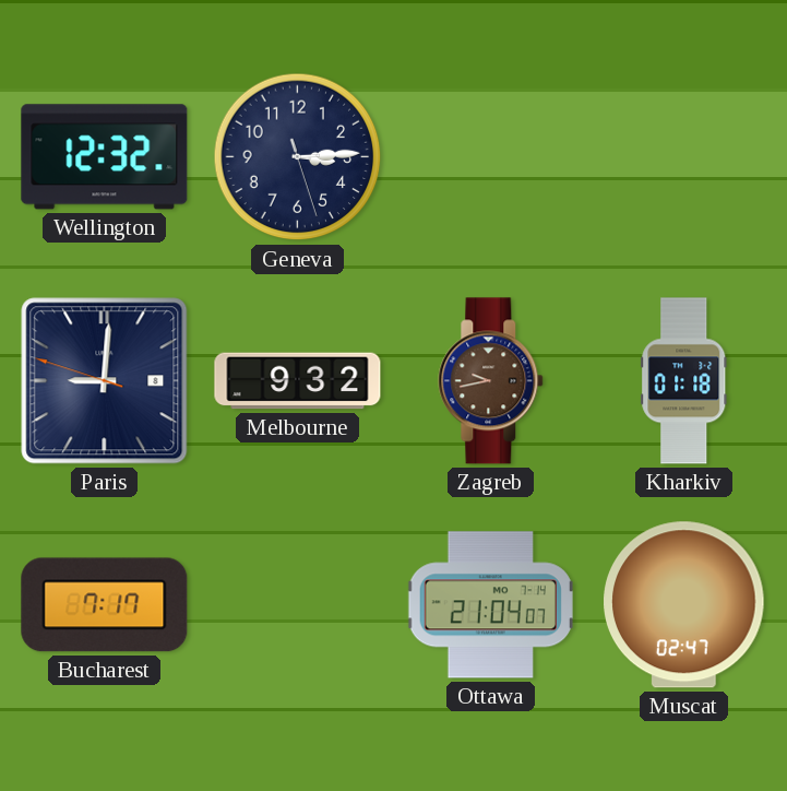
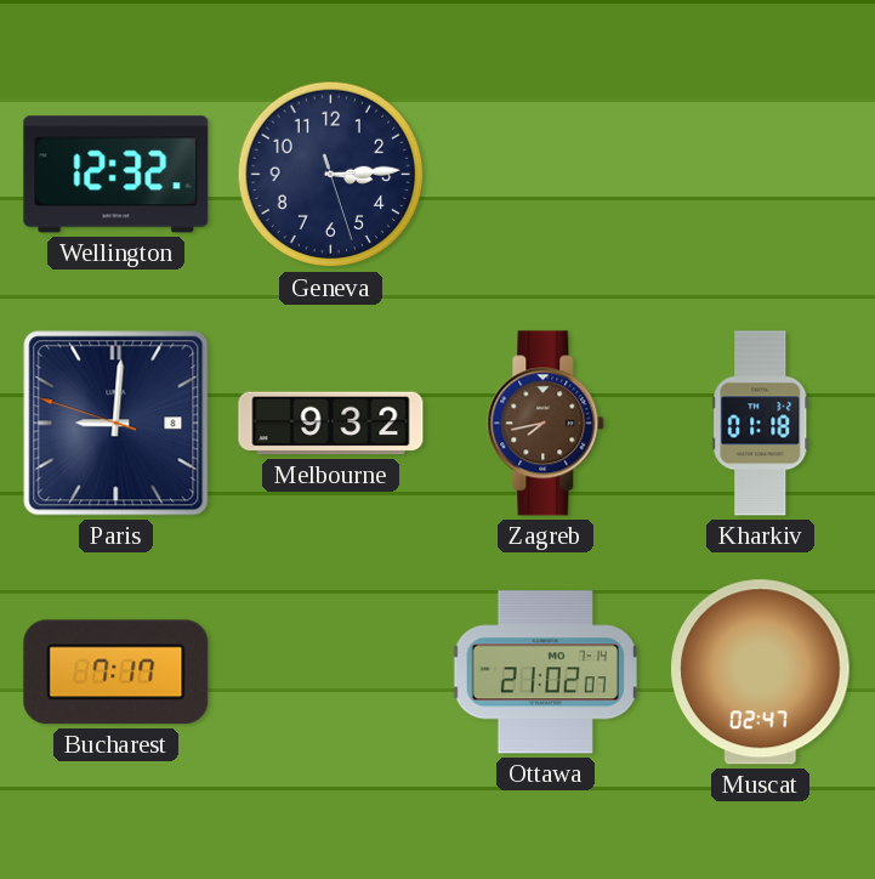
Zagreb: 9:43 -> 7:43
Ottawa: 21:04 -> 21:02
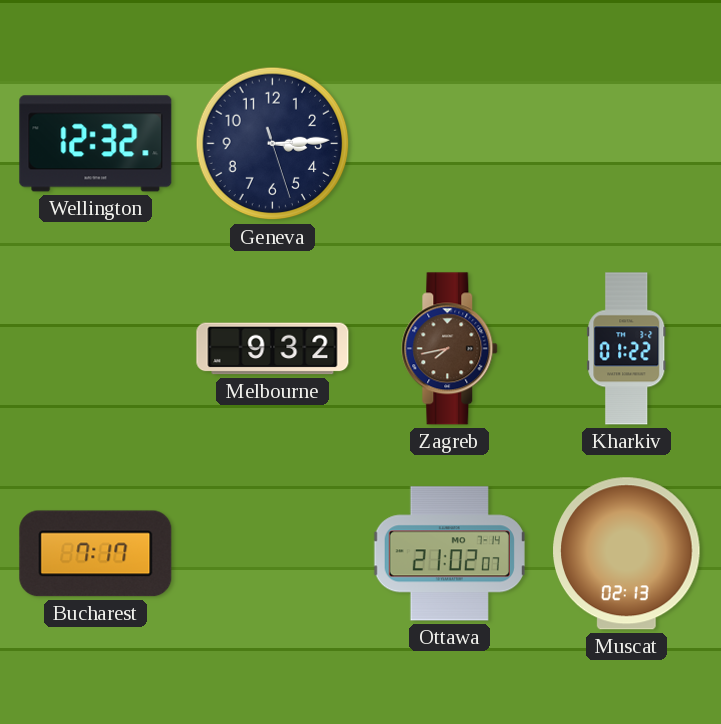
Paris: 9:00 -> none
Kharkiv: 01:18 -> 01:22
Muscat: 02:47 -> 02:13
